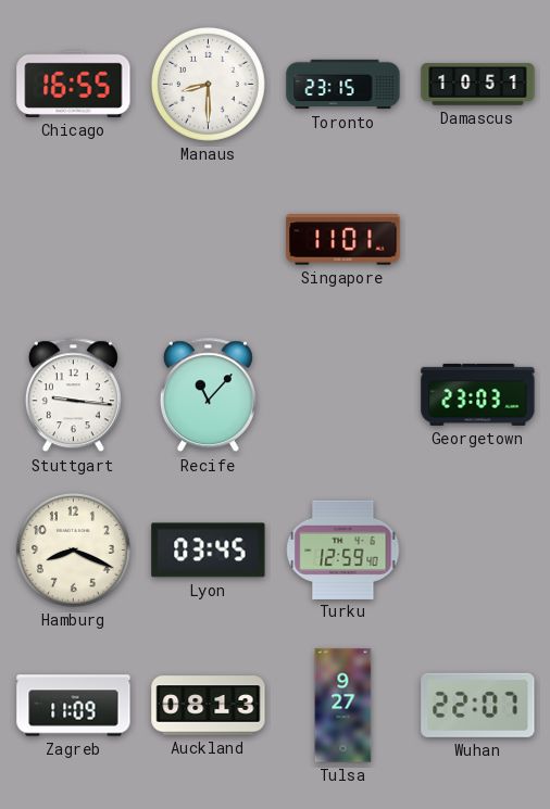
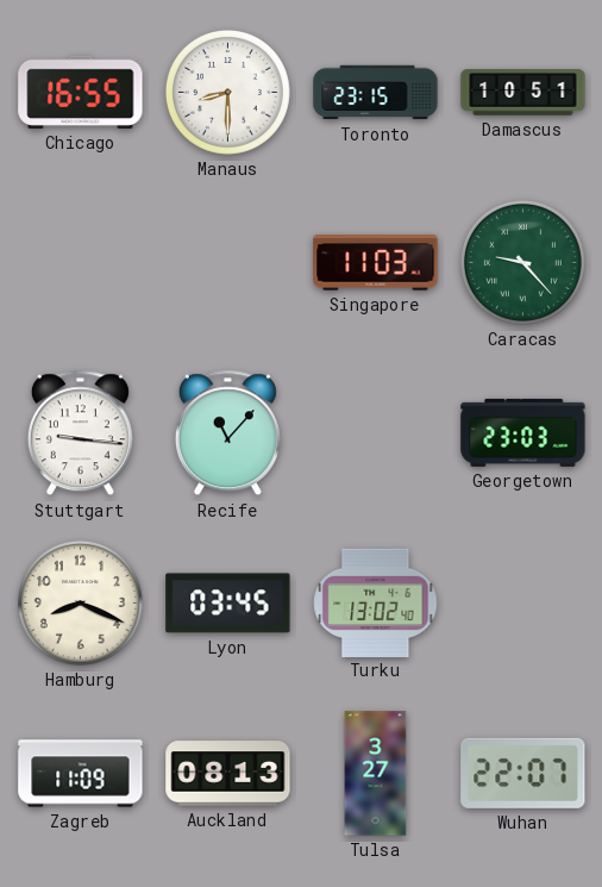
Singapore: 11:01 -> 11:03
Caracas: none -> 9:23
Turku: 12:59 -> 13:02
Tulsa: 9:27 -> 3:27
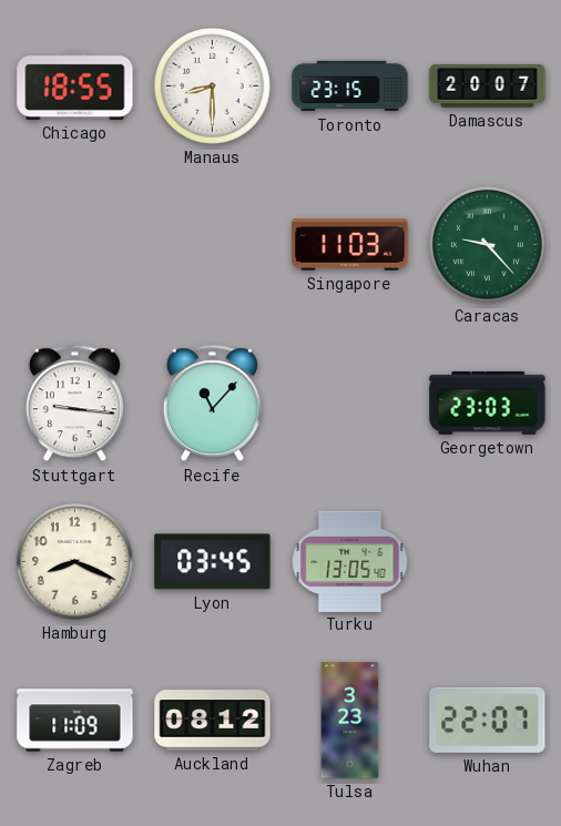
Chicago: 16:55 -> 18:55
Damascus: 10:51 -> 20:07
Turku: 13:02 -> 13:05
Auckland: 08:13 -> 08:12
Tulsa: 3:27 -> 3:23
